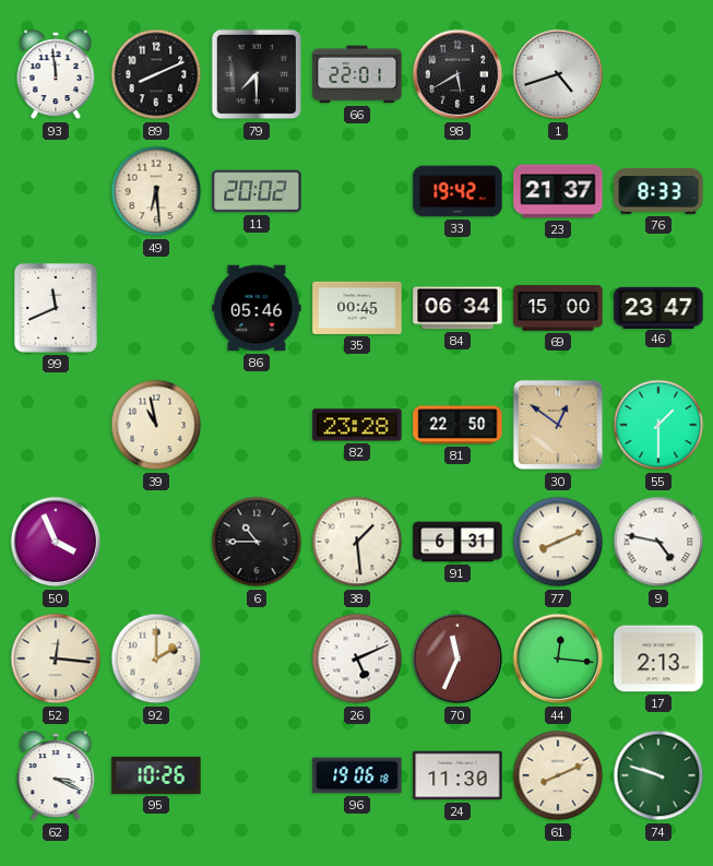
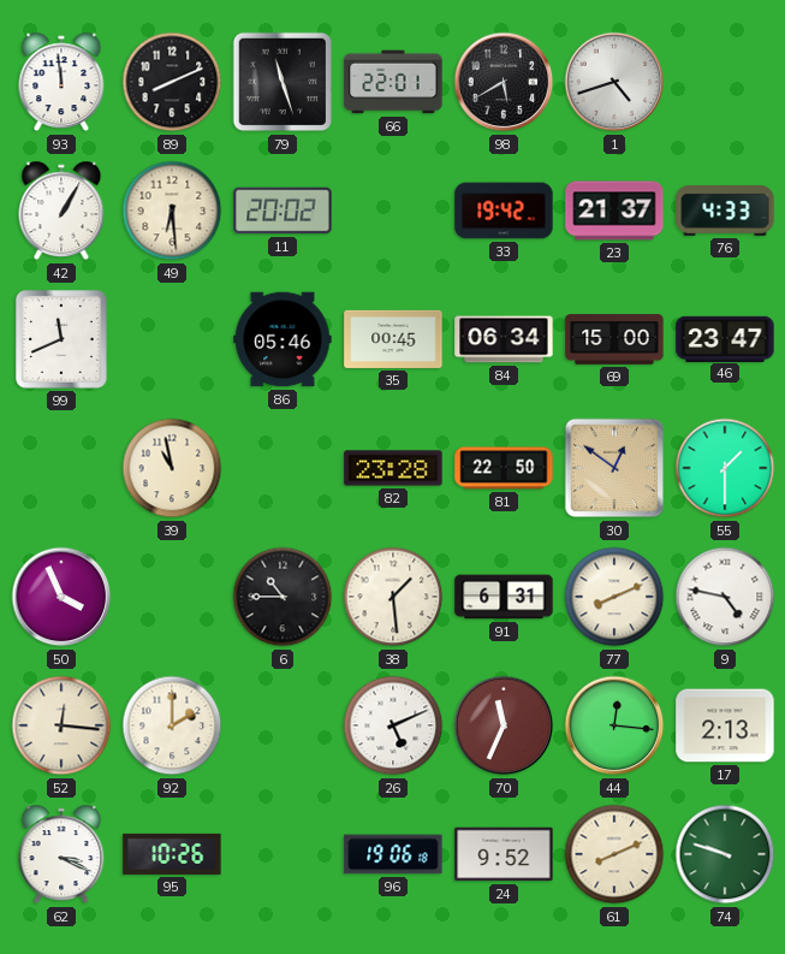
79: 7:30 -> 11:27
42: none -> 1:05
76: 8:33 -> 4:33
24: 11:30 -> 9:52
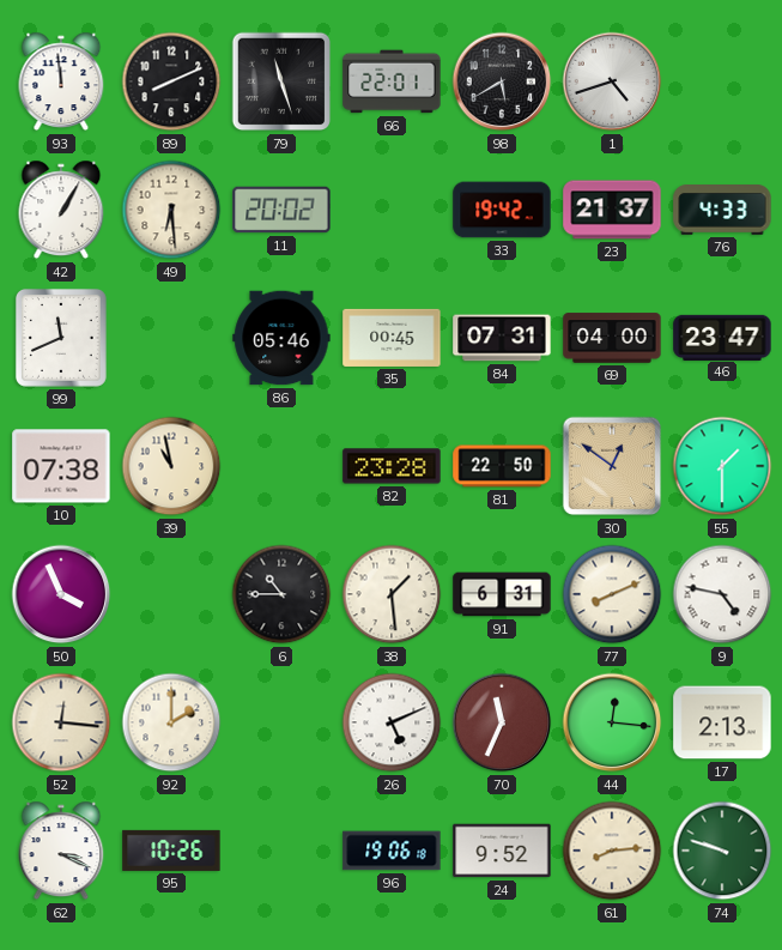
84: 06:34 -> 07:31
69: 15:00 -> 04:00
10: none -> 07:38
61: 8:11 -> 8:14
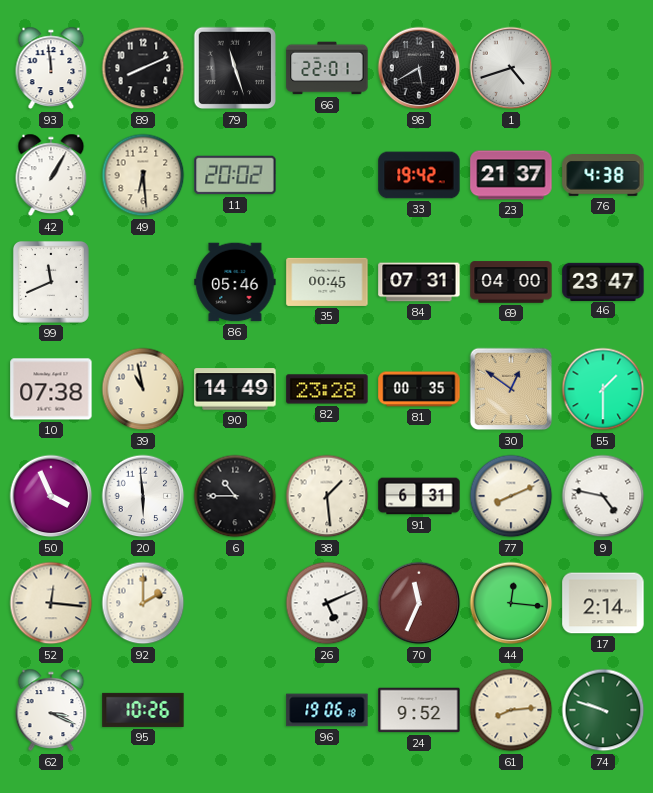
76: 4:33 -> 4:38
90: none -> 14:49
81: 22:50 -> 00:35
20: none -> 5:59
17: 2:13 -> 2:14
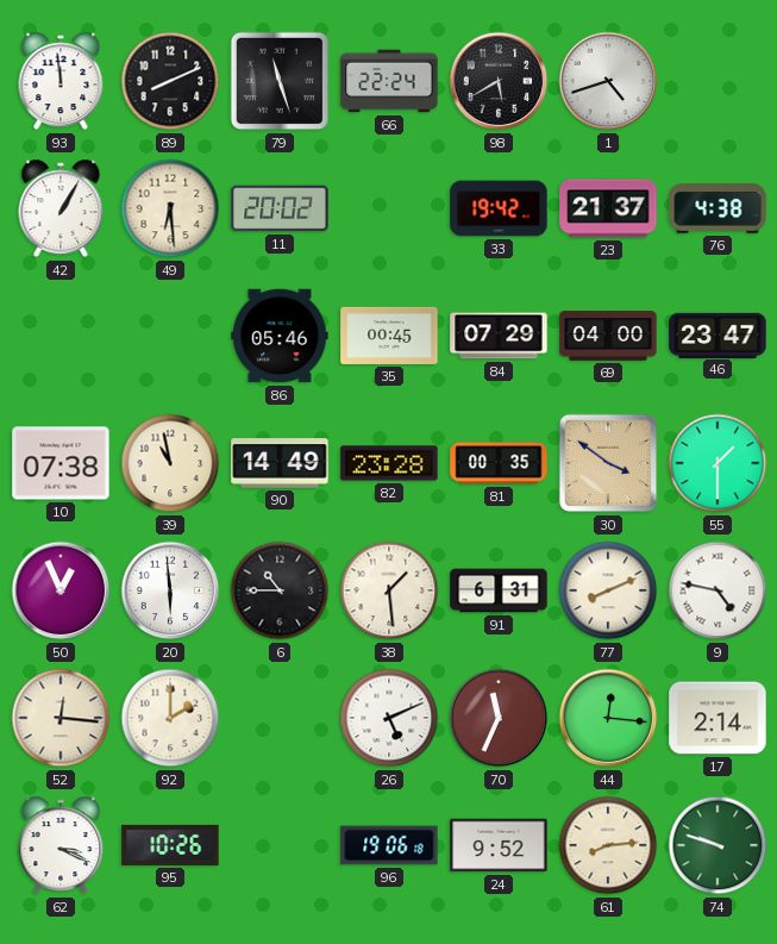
66: 22:01 -> 22:24
99: 11:41 -> none
84: 07:31 -> 07:29
30: 12:51 -> 3:51
50: 3:56 -> 12:56
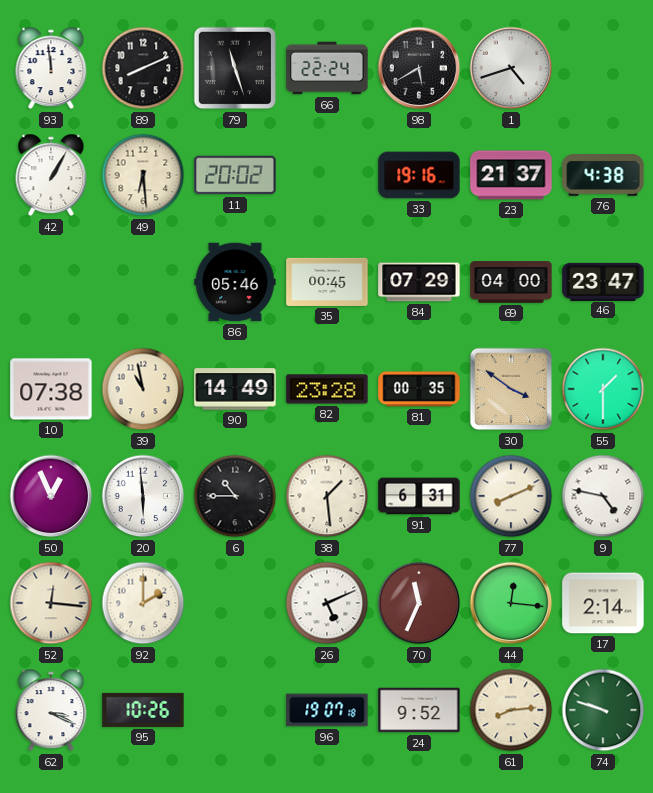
33: 19:42 -> 19:16
96: 19:06 -> 19:07
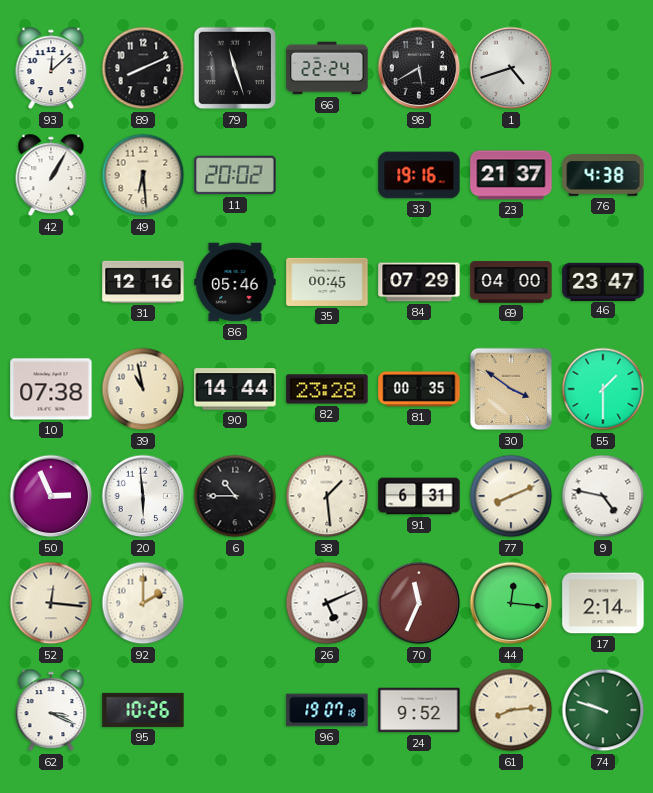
93: 11:59 -> 12:08
31: none -> 12:16
90: 14:49 -> 14:44
50: 12:56 -> 2:56
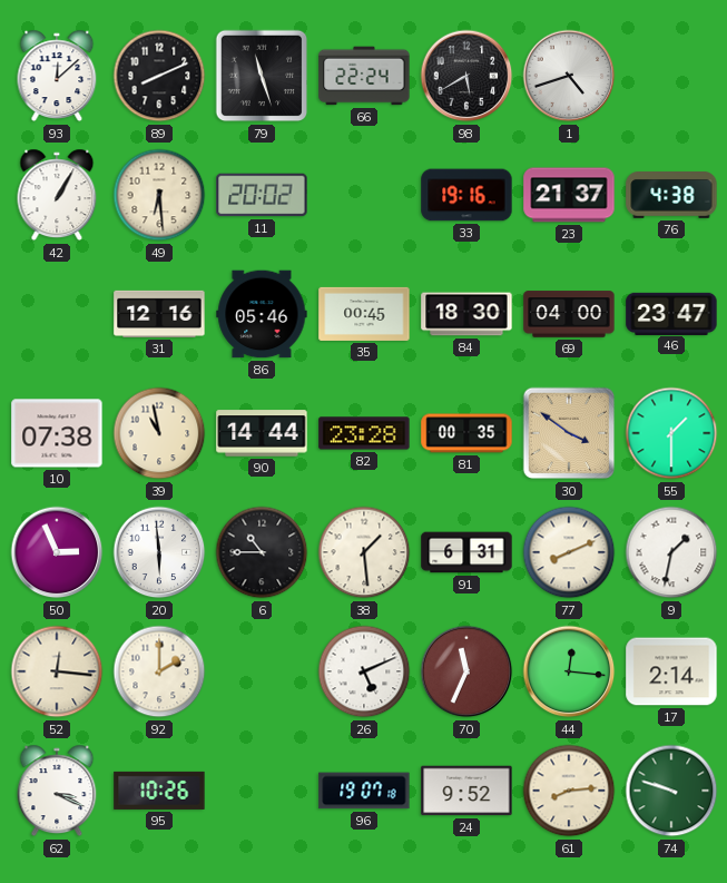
84: 07:29 -> 18:30
9: 4:47 -> 1:32
